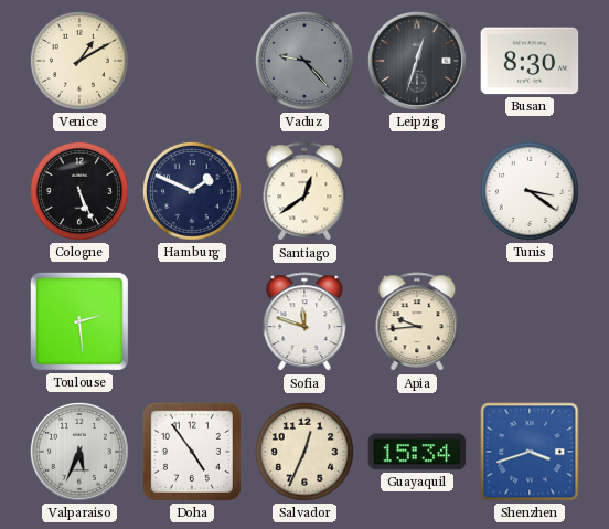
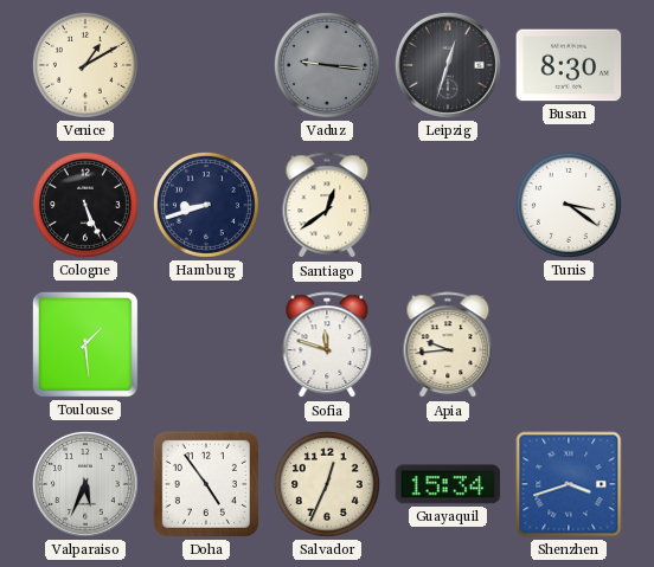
Vaduz: 9:23 -> 9:16
Hamburg: 1:49 -> 8:42
Toulouse: 2:29 -> 1:29
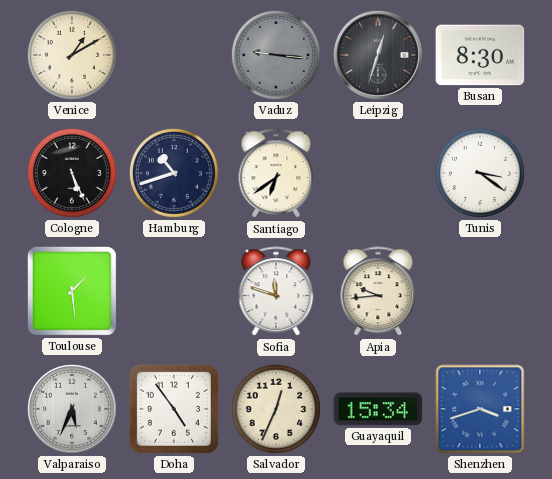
Hamburg: 8:42 -> 10:42
Santiago: 12:39 -> 6:39
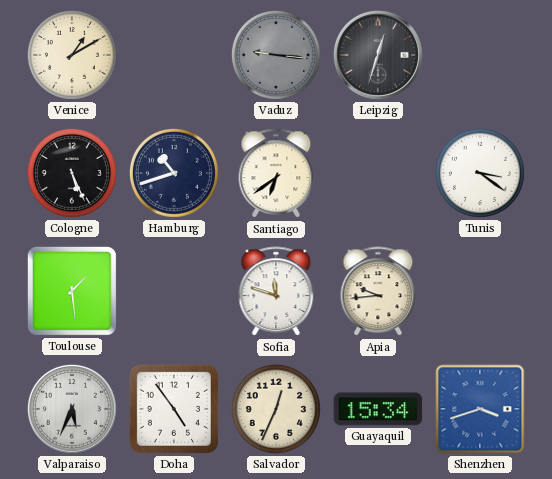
Busan: 8:30 -> none
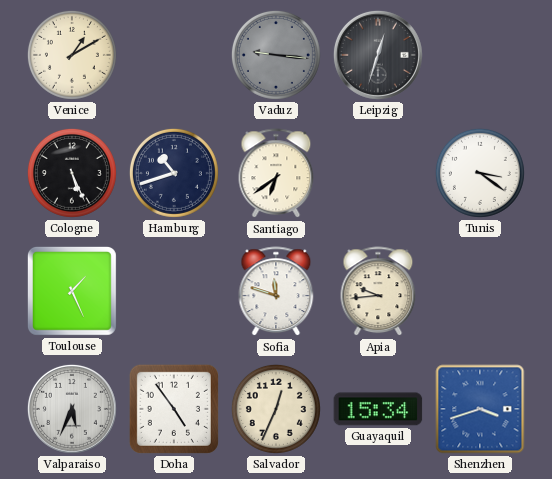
Toulouse: 1:29 -> 1:26
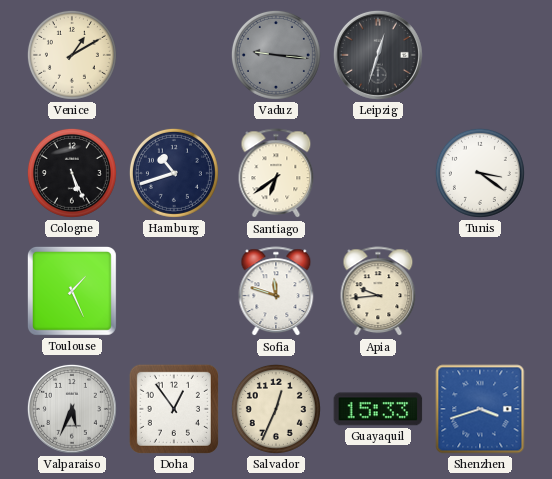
Doha: 4:54 -> 12:54
Guayaquil: 15:34 -> 15:33
